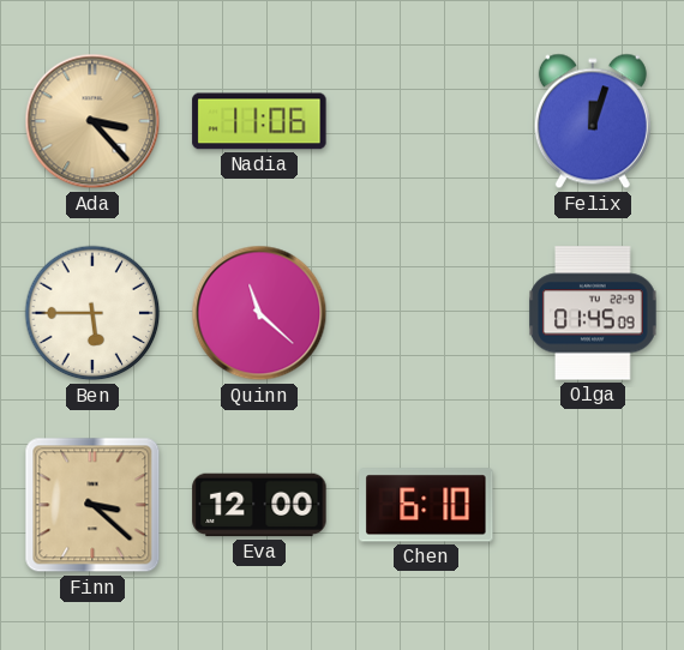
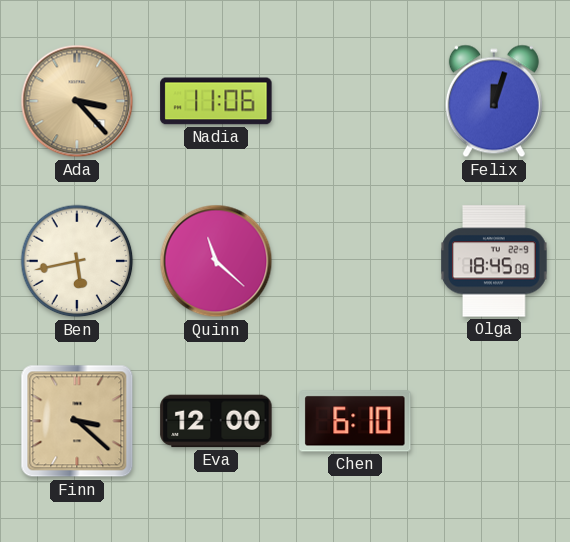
Ben: 5:45 -> 5:43
Olga: 01:45 -> 18:45
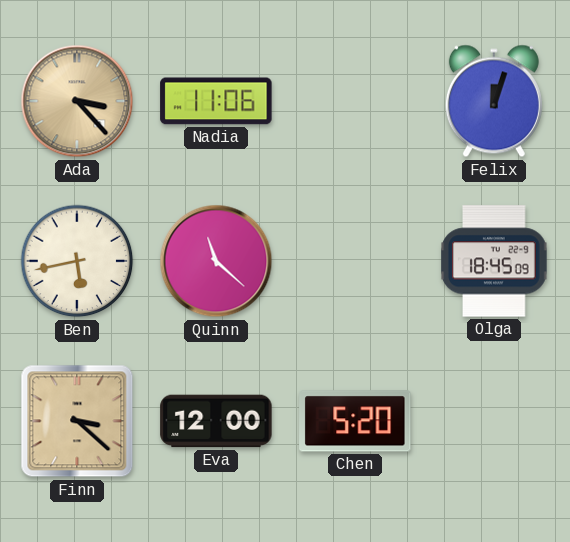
Chen: 6:10 -> 5:20
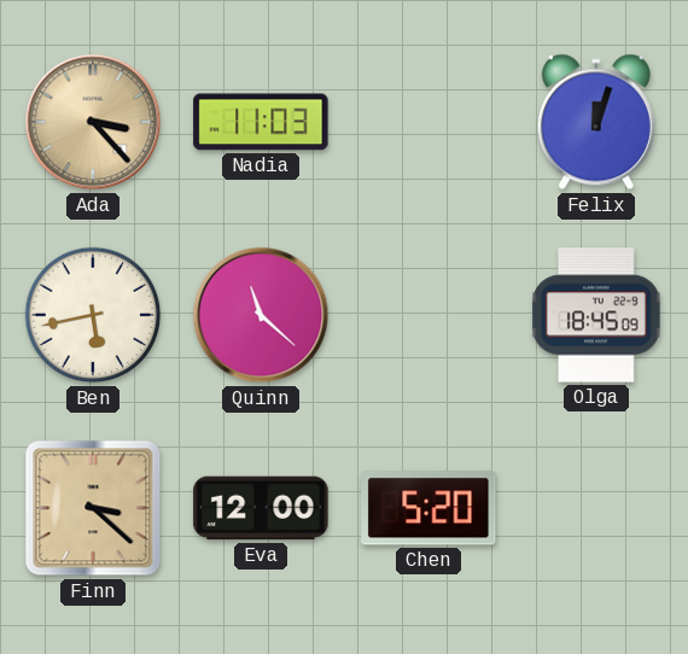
Nadia: 11:06 -> 11:03
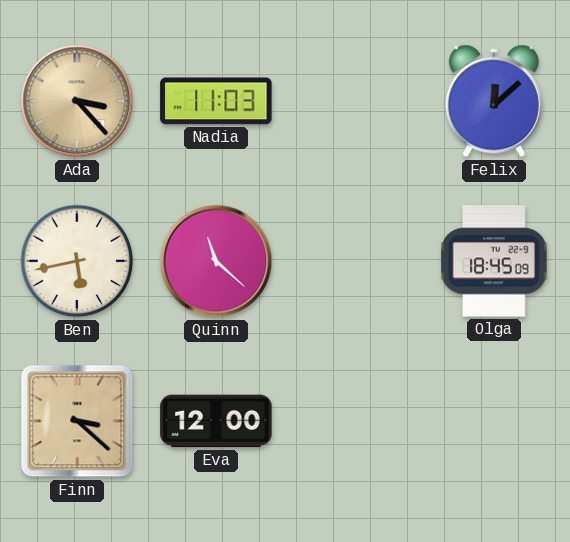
Felix: 12:03 -> 12:08
Chen: 5:20 -> none
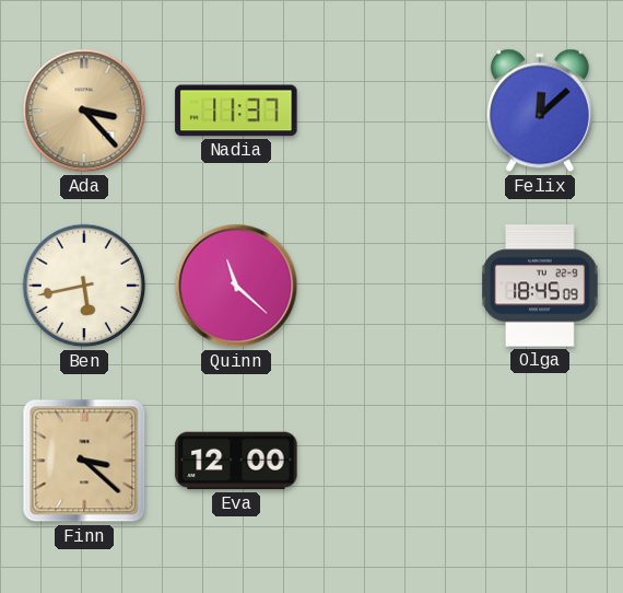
Nadia: 11:03 -> 11:37
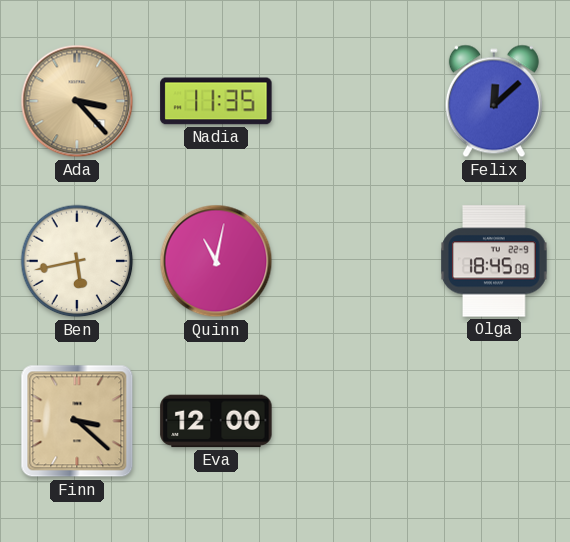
Nadia: 11:37 -> 11:35
Quinn: 11:22 -> 11:02
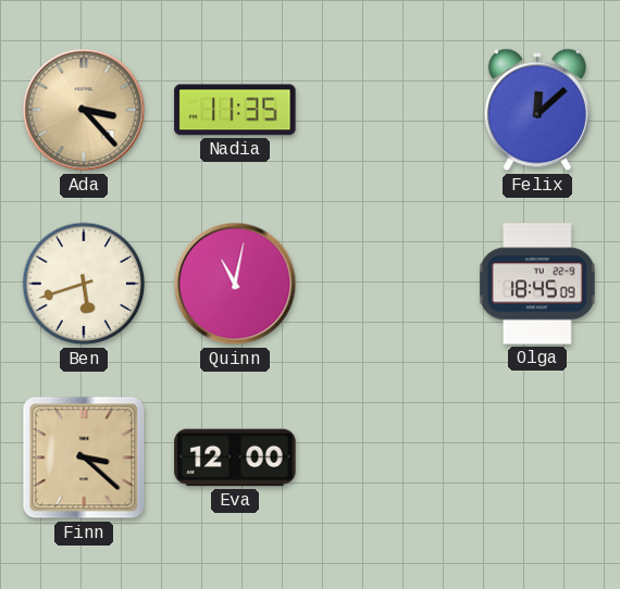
Ben: 5:43 -> 5:42
